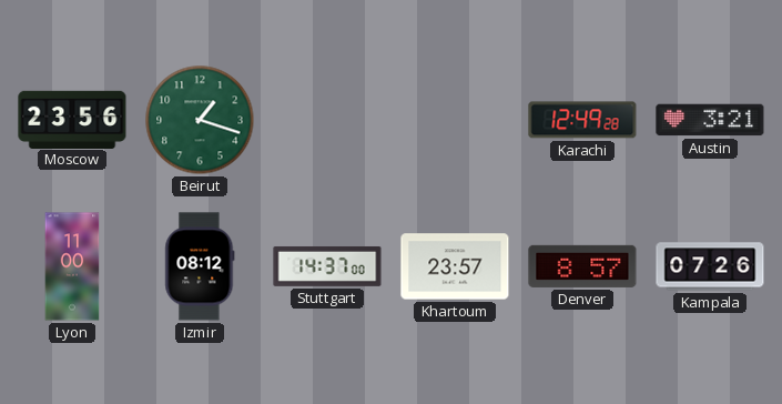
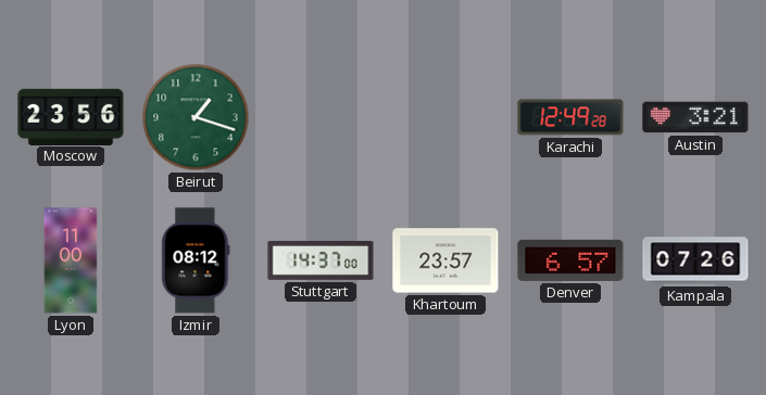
Denver: 8:57 -> 6:57
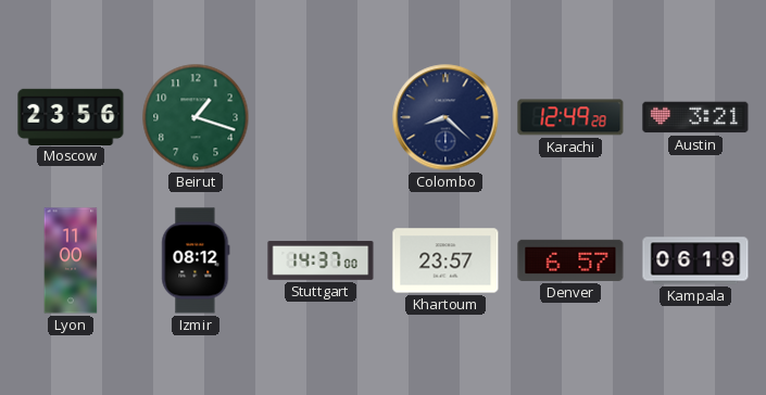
Colombo: none -> 8:22
Kampala: 07:26 -> 06:19
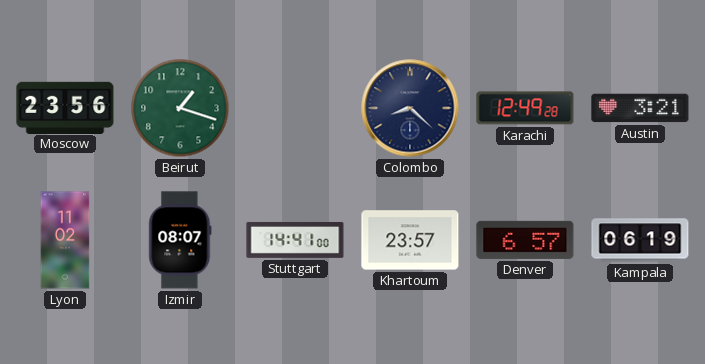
Lyon: 11:00 -> 11:02
Izmir: 08:12 -> 08:07
Stuttgart: 14:37 -> 14:41
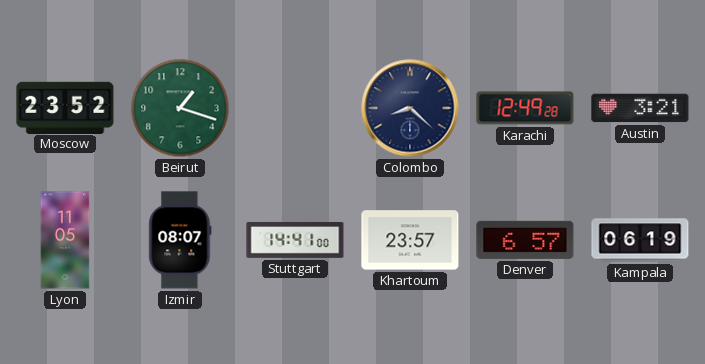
Moscow: 23:56 -> 23:52
Lyon: 11:02 -> 11:05
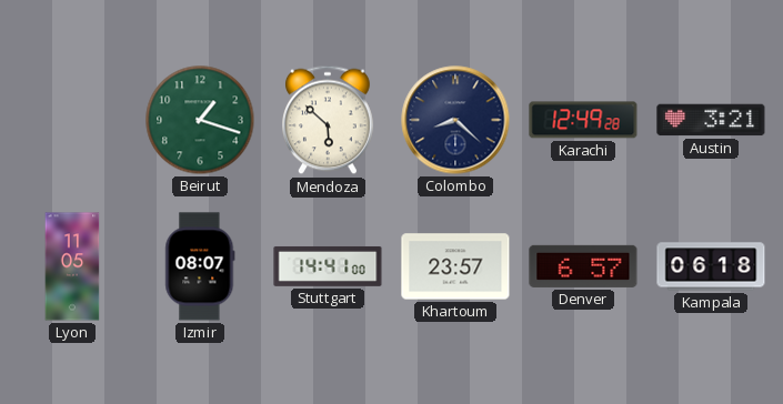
Moscow: 23:52 -> none
Mendoza: none -> 5:52
Kampala: 06:19 -> 06:18
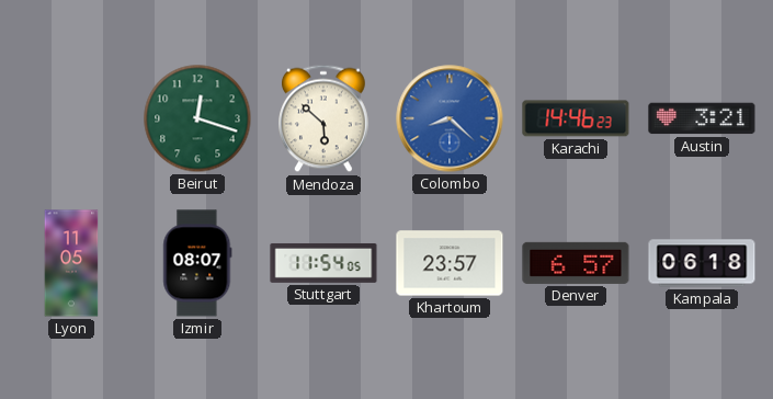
Beirut: 1:18 -> 12:18
Colombo dial: navy -> blue
Karachi: 12:49 -> 14:46
Stuttgart: 14:41 -> 11:54
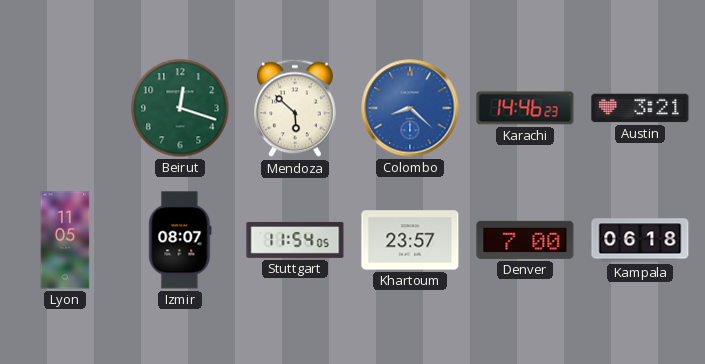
Denver: 6:57 -> 7:00
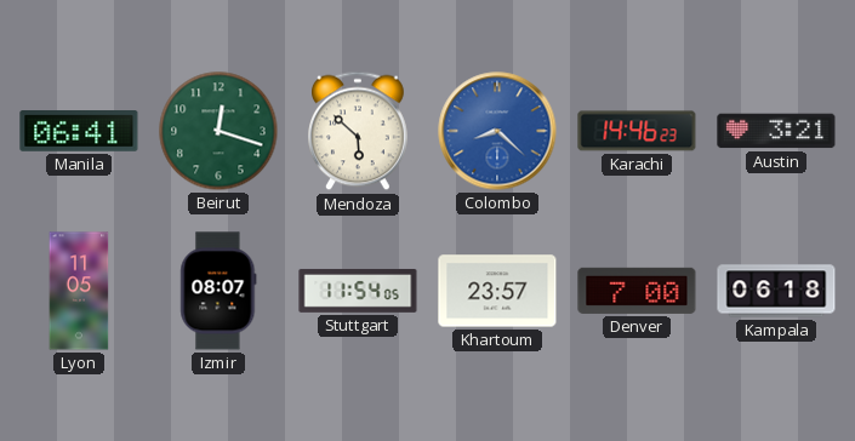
Manila: none -> 06:41
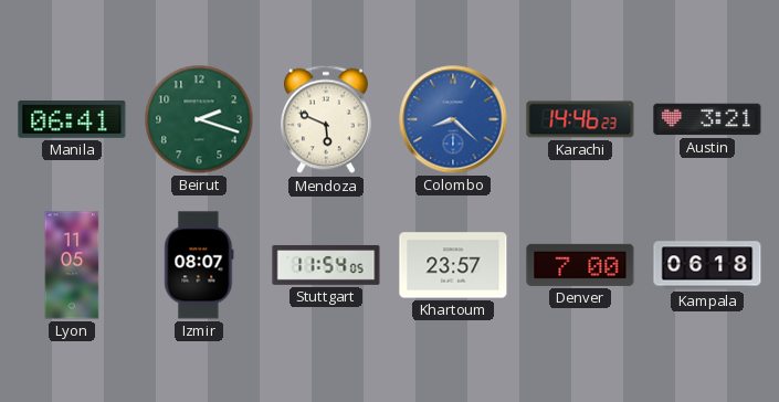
Beirut: 12:18 -> 2:18
Mendoza: 5:52 -> 5:49
